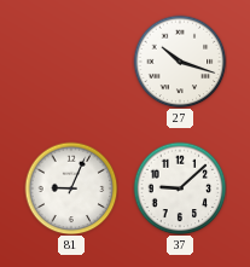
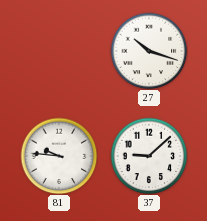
81: 9:04 -> 9:46
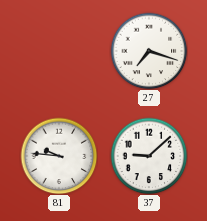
27: 10:18 -> 7:18
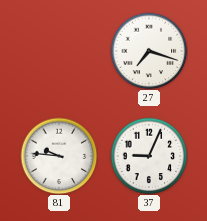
37: 9:08 -> 9:04
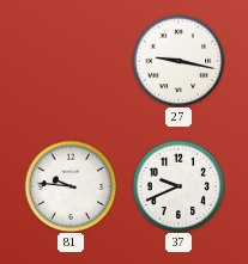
27: 7:18 -> 9:17
37: 9:04 -> 9:41
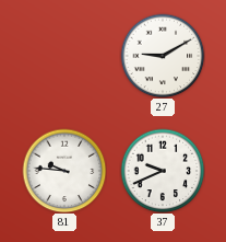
27: 9:17 -> 9:10
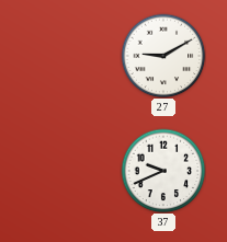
81: 9:46 -> none
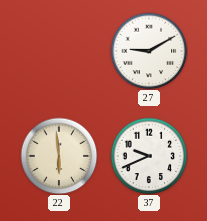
22: none -> 5:59
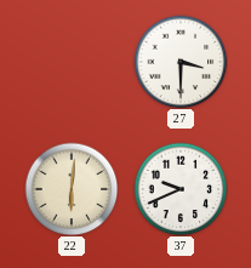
27: 9:10 -> 3:30
22: 5:59 -> 6:01
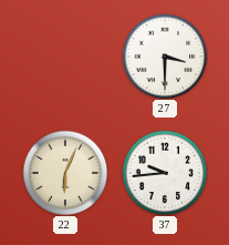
22: 6:01 -> 6:04
37: 9:41 -> 9:44
